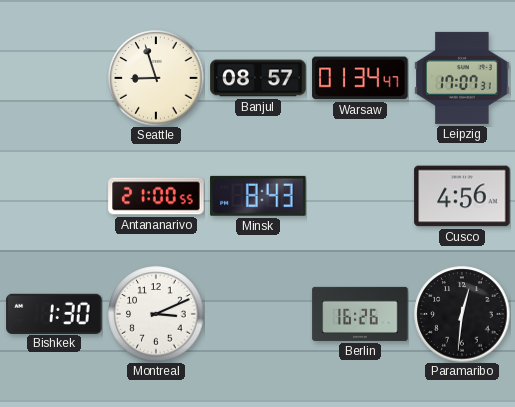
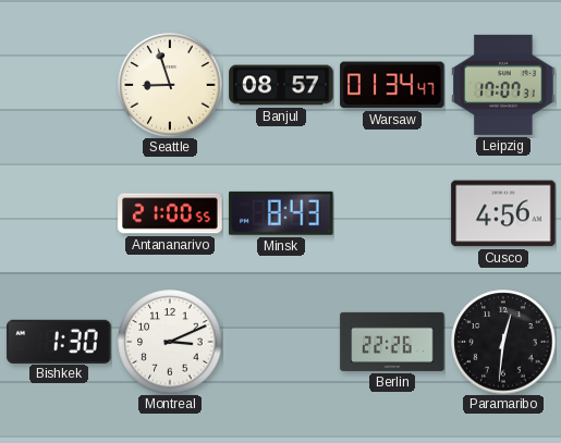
Berlin: 16:26 -> 22:26
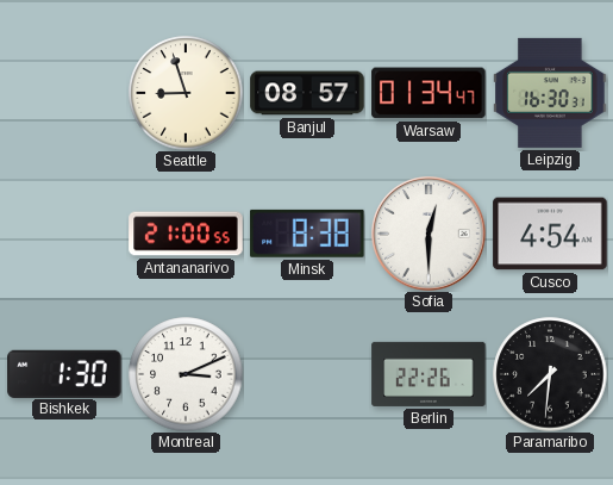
Leipzig: 17:07 -> 16:30
Minsk: 8:43 -> 8:38
Sofia: none -> 12:30
Cusco: 4:56 -> 4:54
Paramaribo: 12:31 -> 7:31
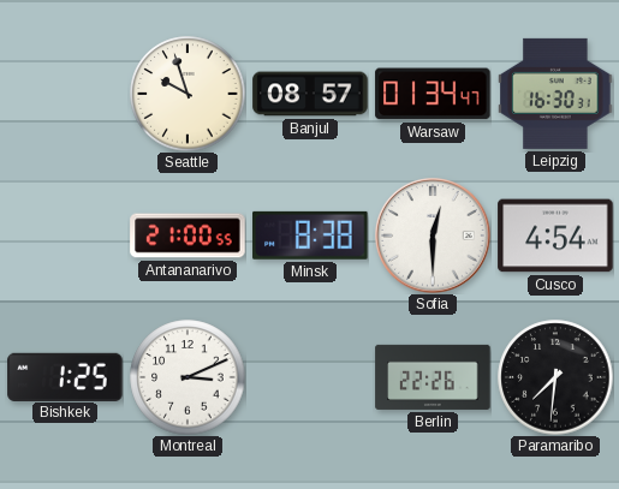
Seattle: 8:57 -> 9:57
Bishkek: 1:30 -> 1:25
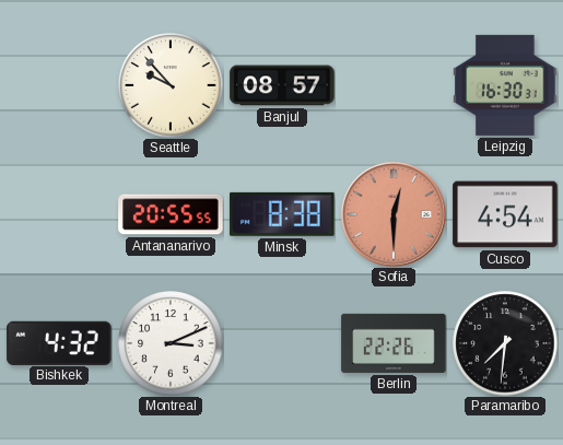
Seattle: 9:57 -> 9:53
Warsaw: 01:34 -> none
Antananarivo: 21:00 -> 20:55
Sofia dial: white -> salmon
Bishkek: 1:25 -> 4:32
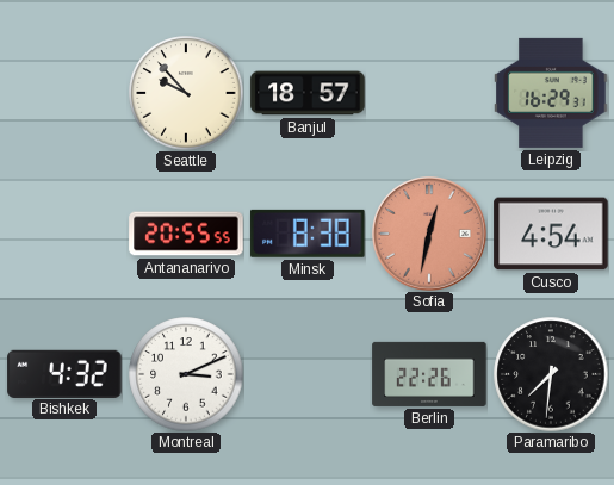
Banjul: 08:57 -> 18:57
Leipzig: 16:30 -> 16:29
Sofia: 12:30 -> 12:32
